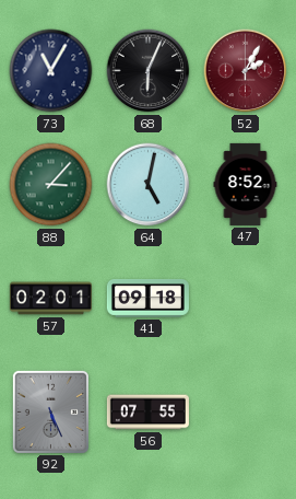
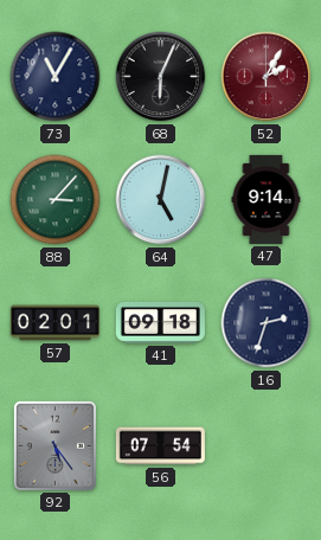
47: 8:52 -> 9:14
16: none -> 2:33
92: 5:26 -> 5:24
56: 07:55 -> 07:54
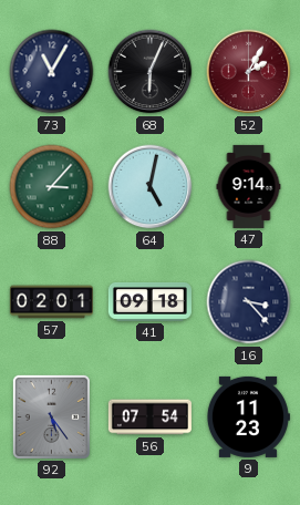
16: 2:33 -> 3:23
9: none -> 11:23
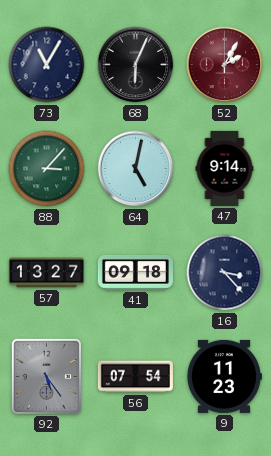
57: 02:01 -> 13:27
